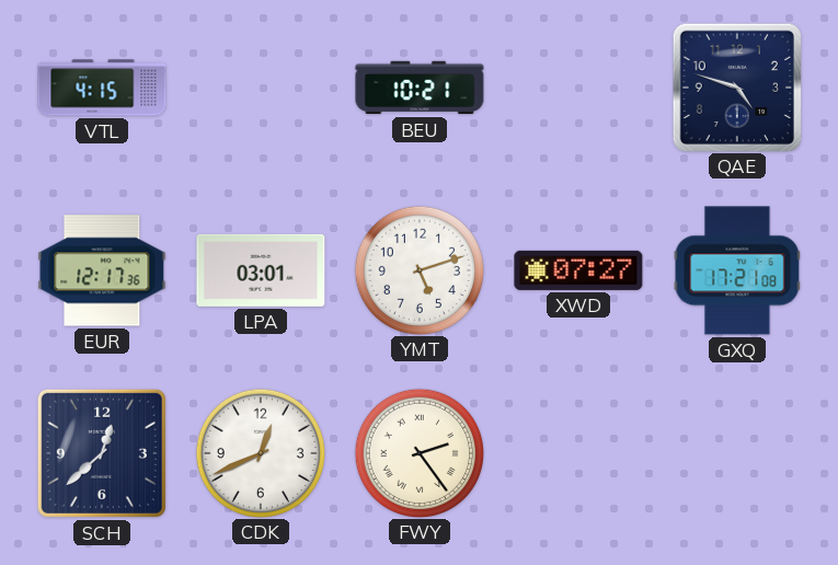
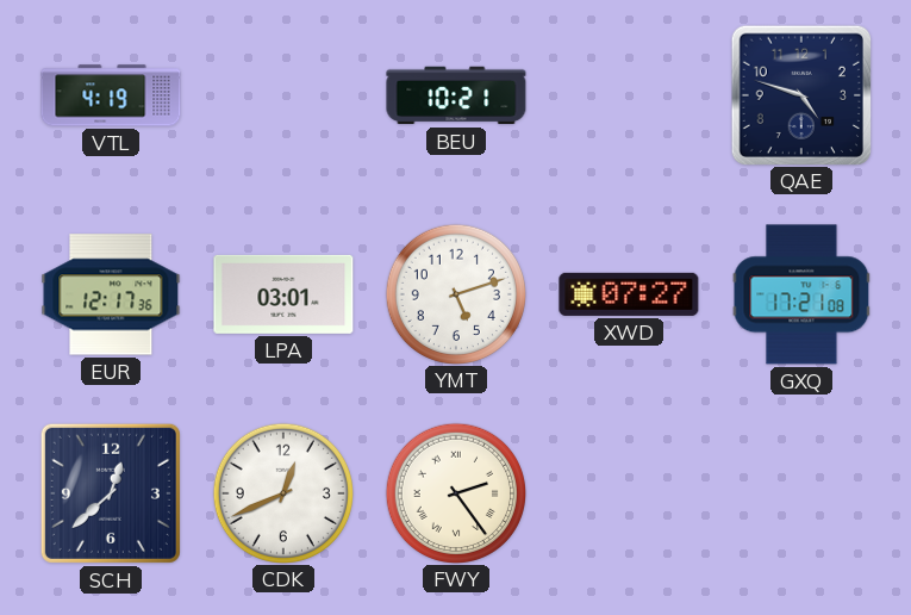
VTL: 4:15 -> 4:19
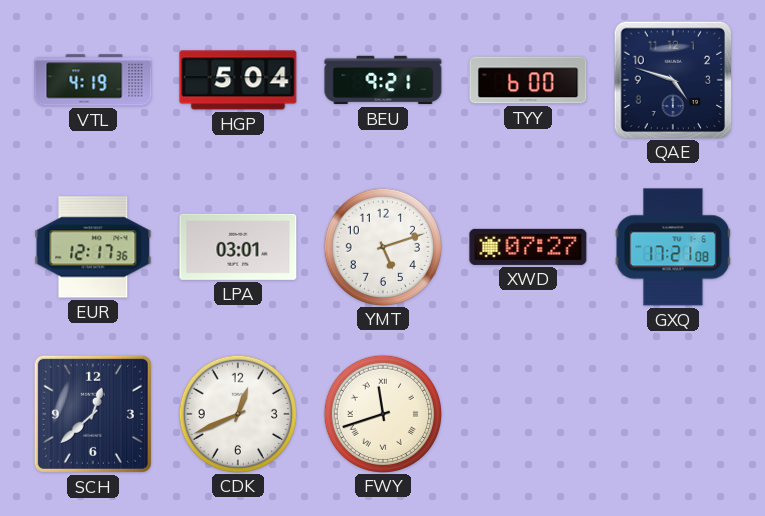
HGP: none -> 5:04
BEU: 10:21 -> 9:21
TYY: none -> 6:00
FWY: 2:24 -> 11:42
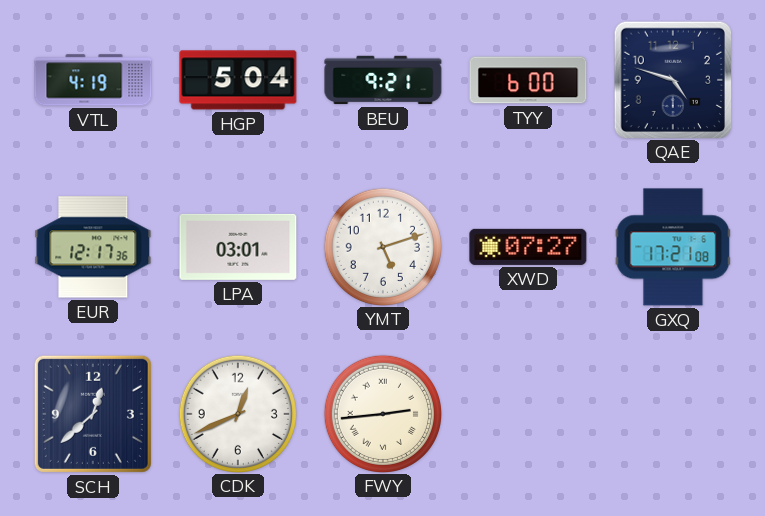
FWY: 11:42 -> 2:44
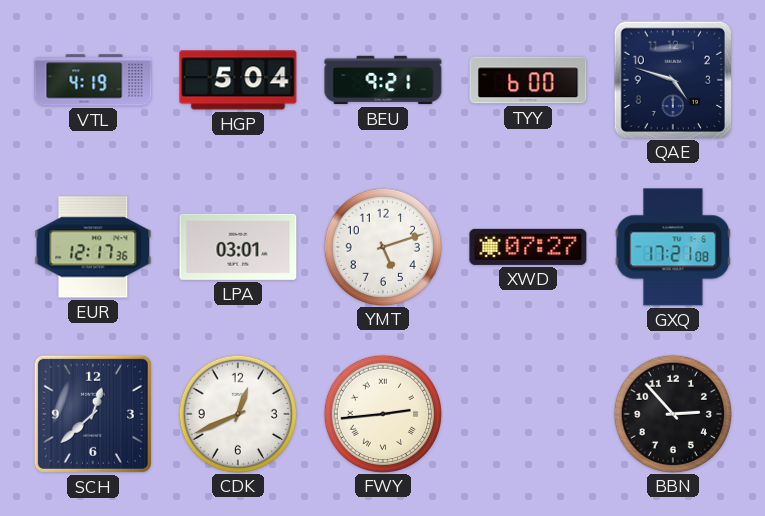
BBN: none -> 2:53
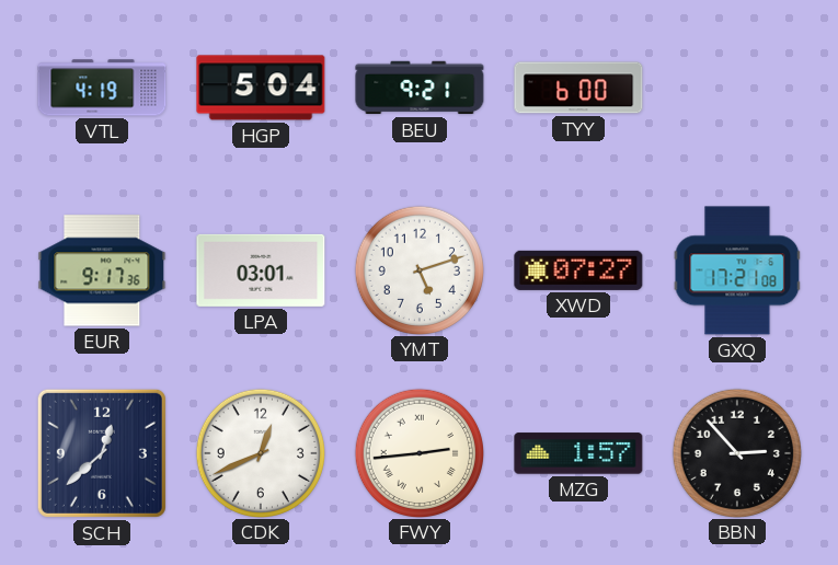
QAE: 4:48 -> none
EUR: 12:17 -> 9:17
MZG: none -> 1:57
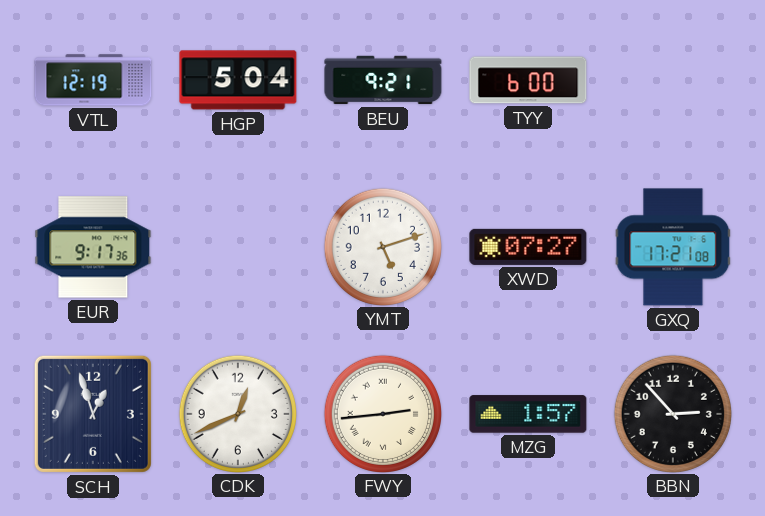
VTL: 4:19 -> 12:19
LPA: 03:01 -> none
SCH: 12:38 -> 12:57
